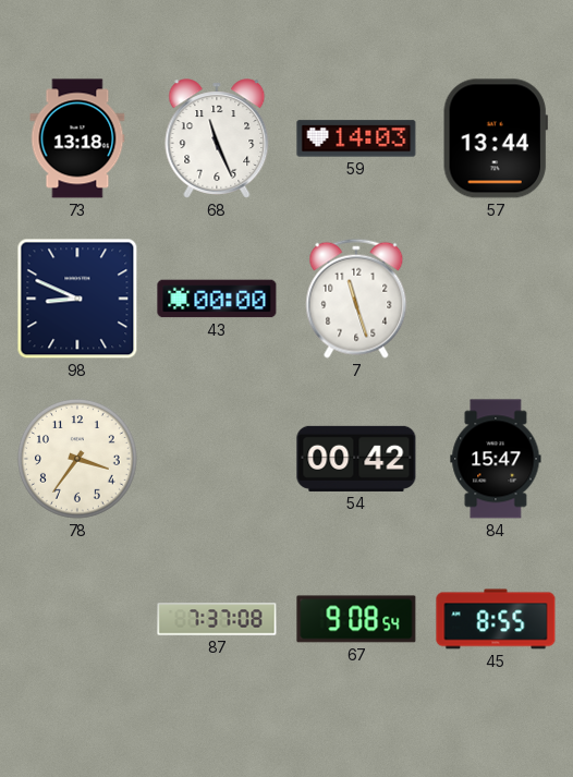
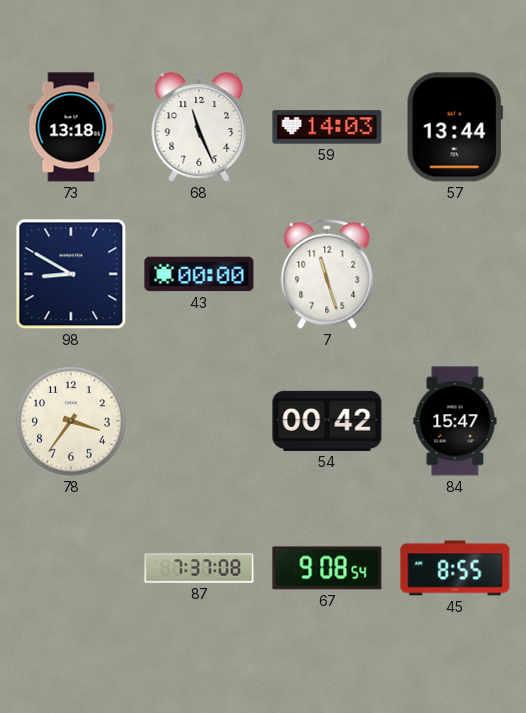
98: 8:49 -> 8:50
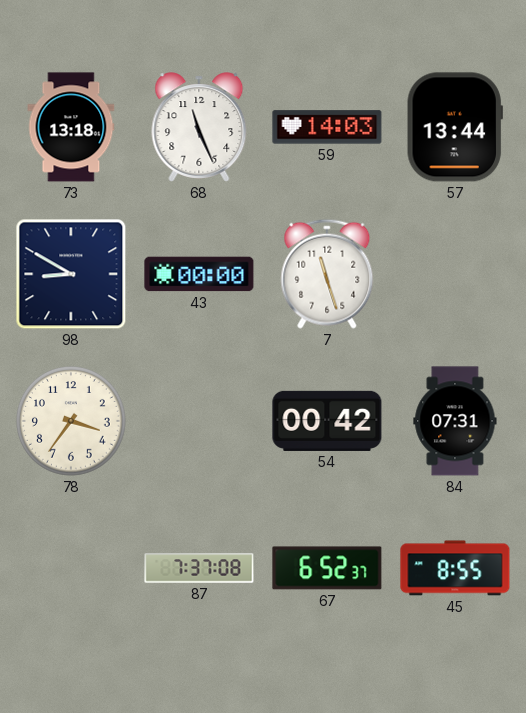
84: 15:47 -> 07:31
67: 9:08 -> 6:52
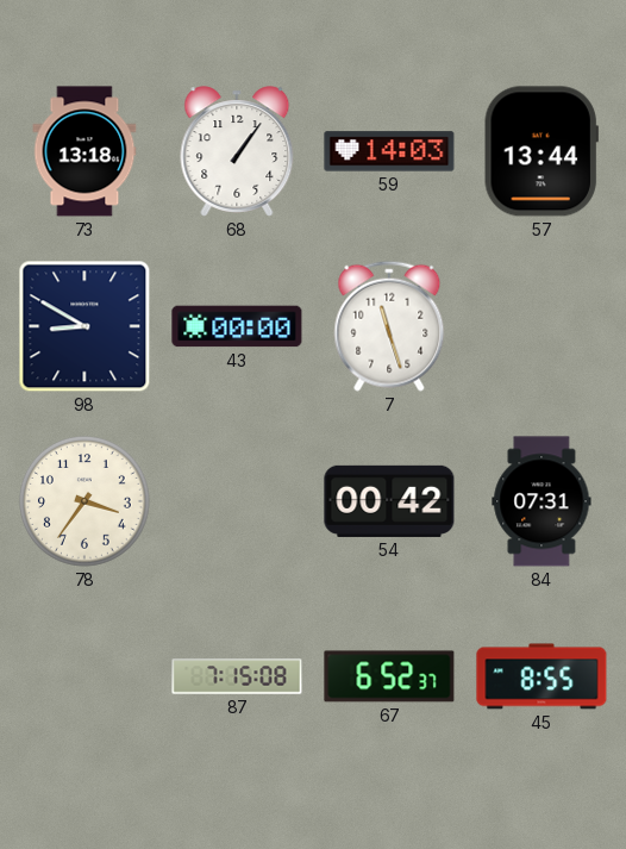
68: 11:26 -> 1:06
87: 7:37 -> 7:15
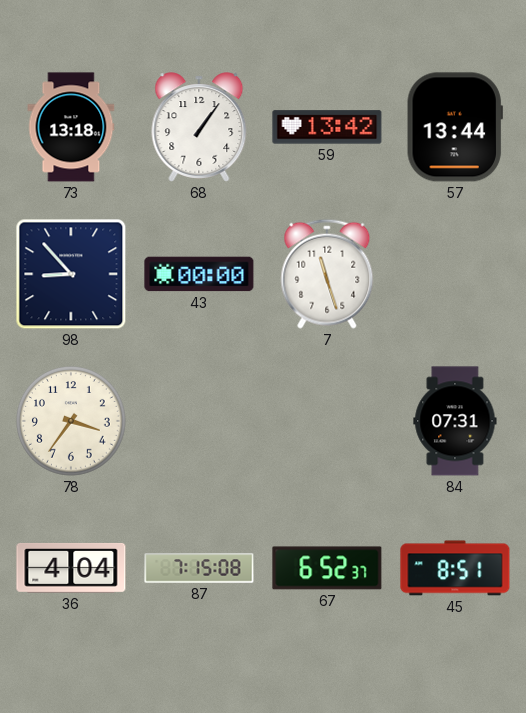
59: 14:03 -> 13:42
98: 8:50 -> 8:53
54: 00:42 -> none
36: none -> 4:04
45: 8:55 -> 8:51
